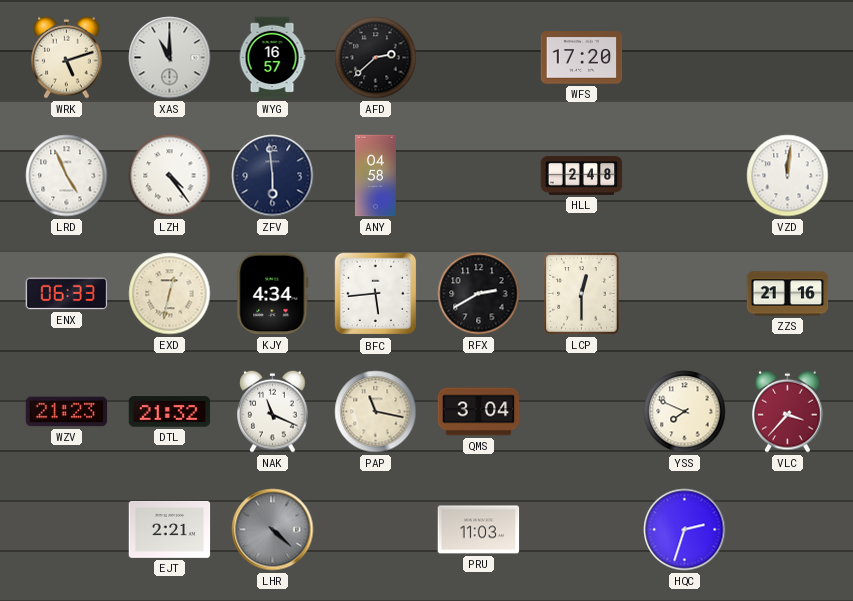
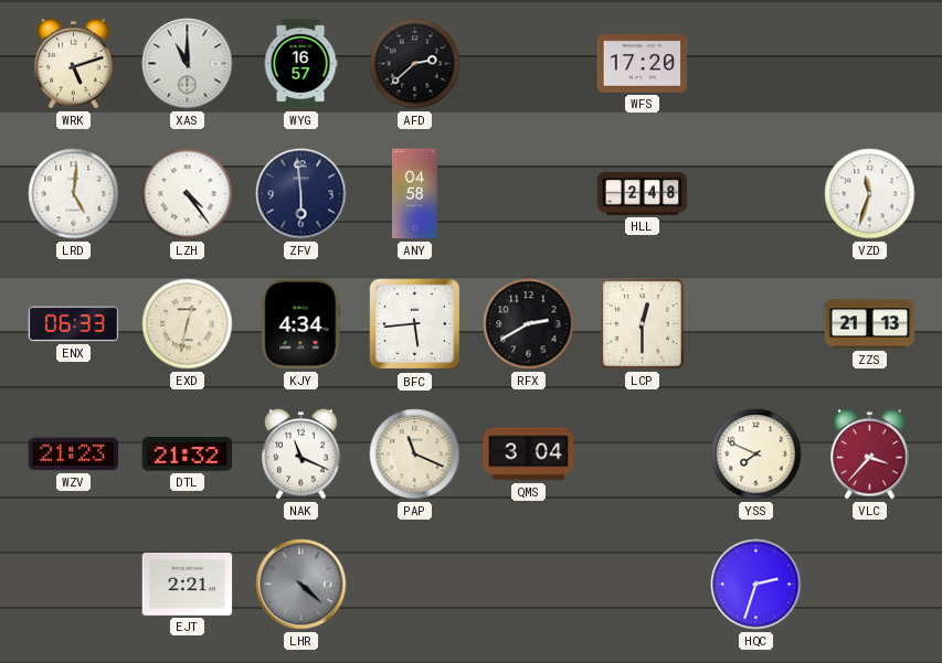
LRD: 4:56 -> 5:01
VZD: 12:01 -> 11:33
ZZS: 21:16 -> 21:13
PAP: 11:17 -> 11:19
PRU: 11:03 -> none
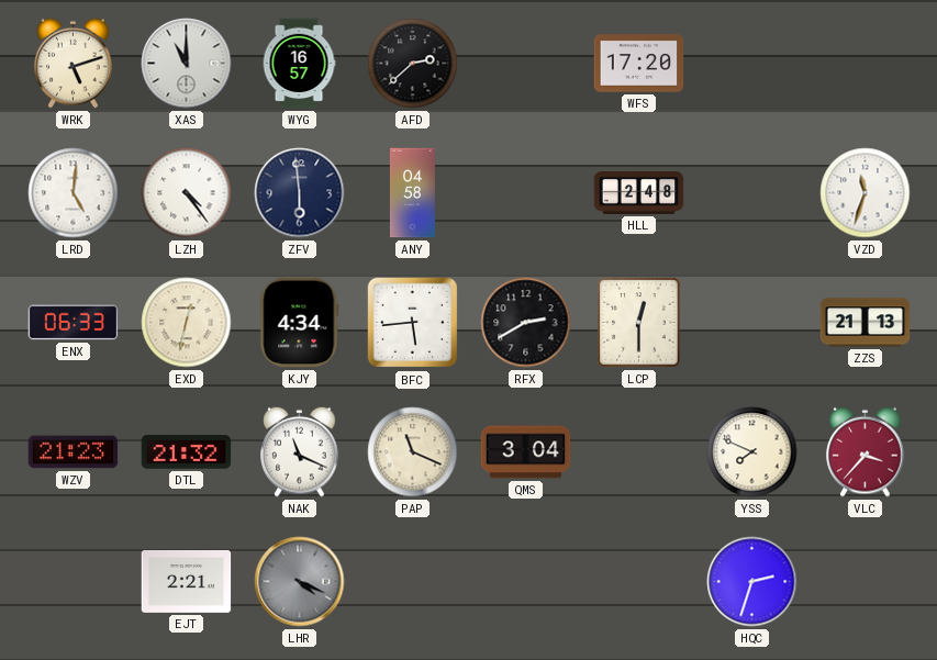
LHR: 4:22 -> 4:19
